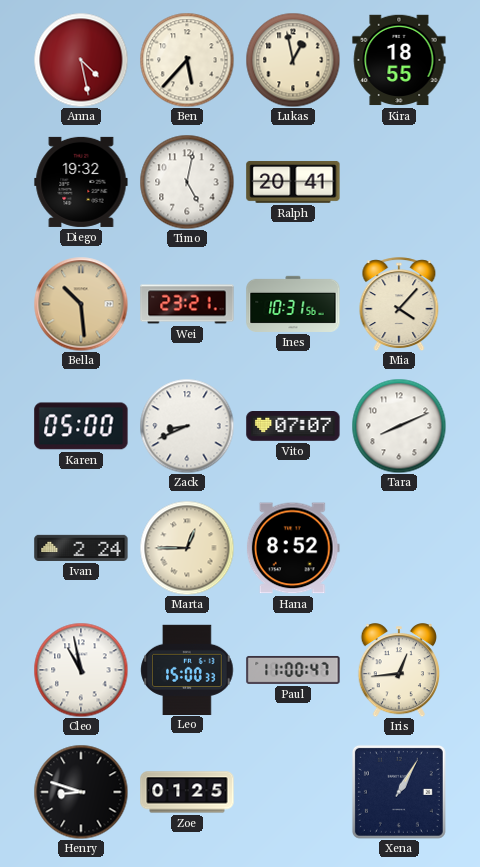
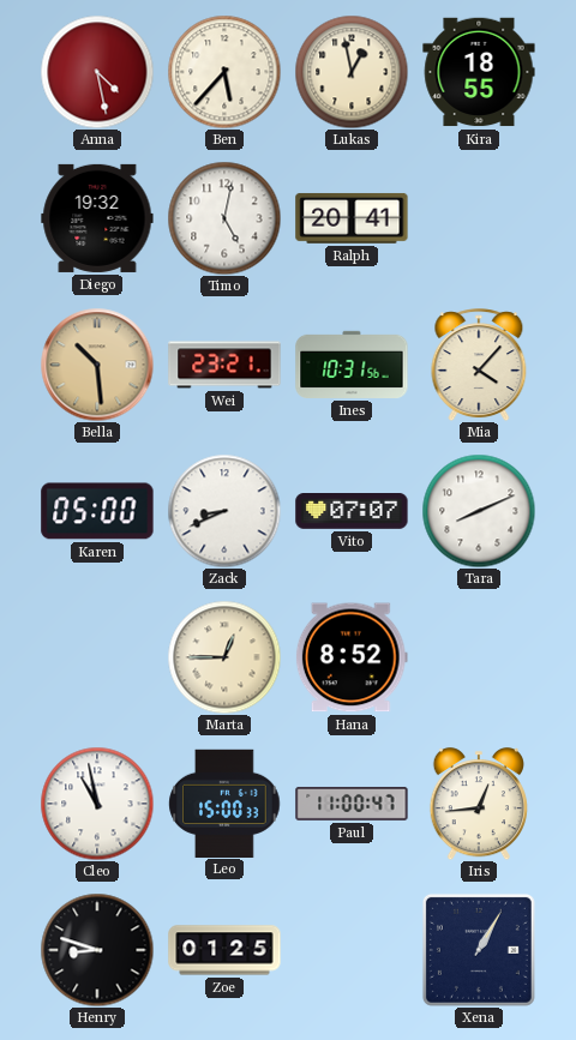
Ivan: 2:24 -> none
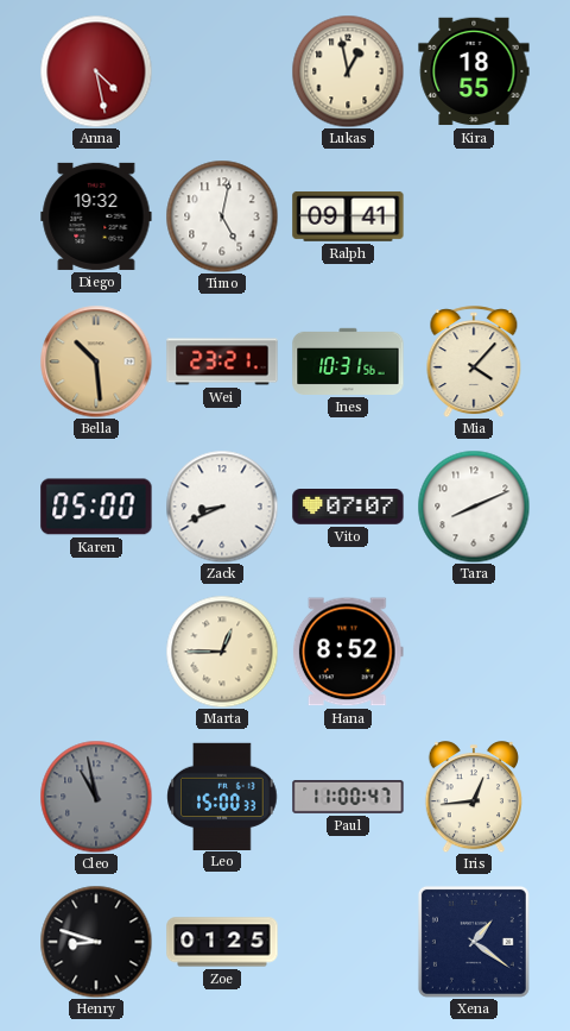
Ben: 5:37 -> none
Ralph: 20:41 -> 09:41
Cleo dial: white -> grey
Xena: 1:05 -> 1:21
